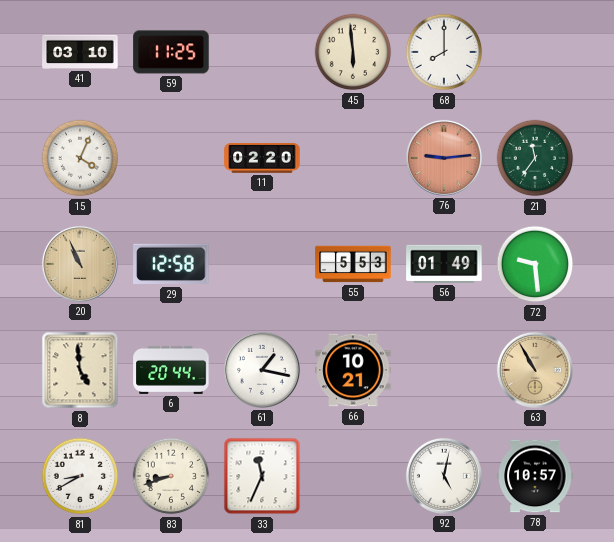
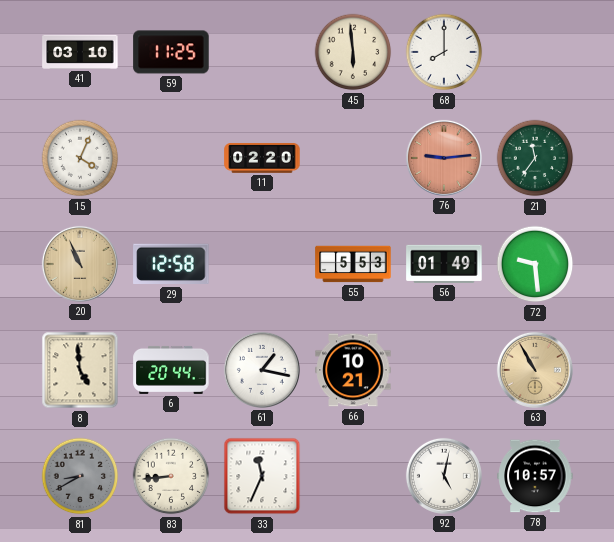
81 dial: white -> grey
83: 8:42 -> 8:44
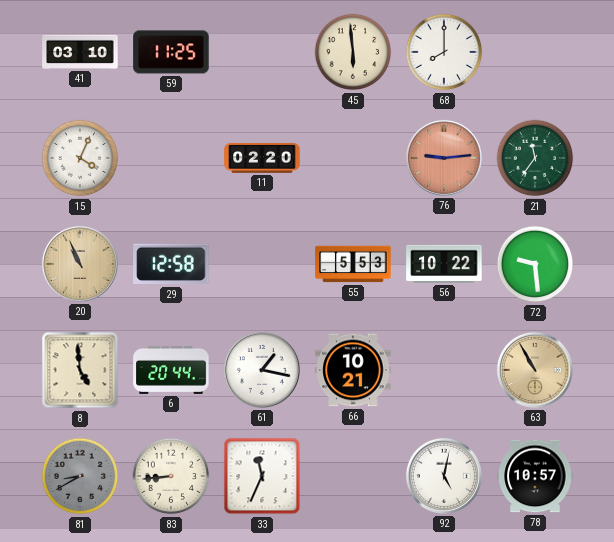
56: 01:49 -> 10:22
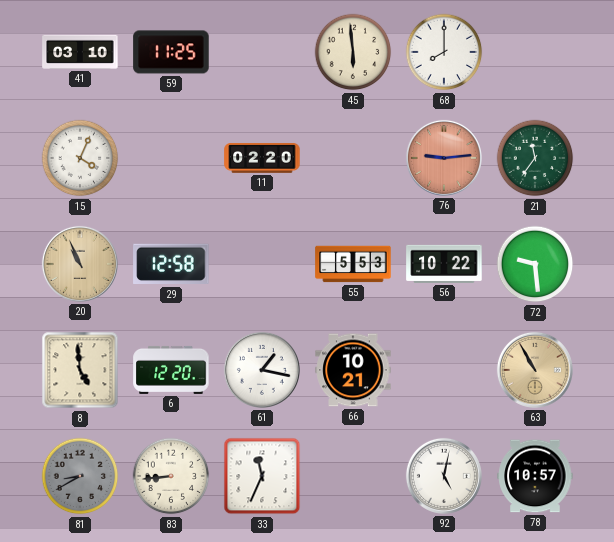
6: 20:44 -> 12:20
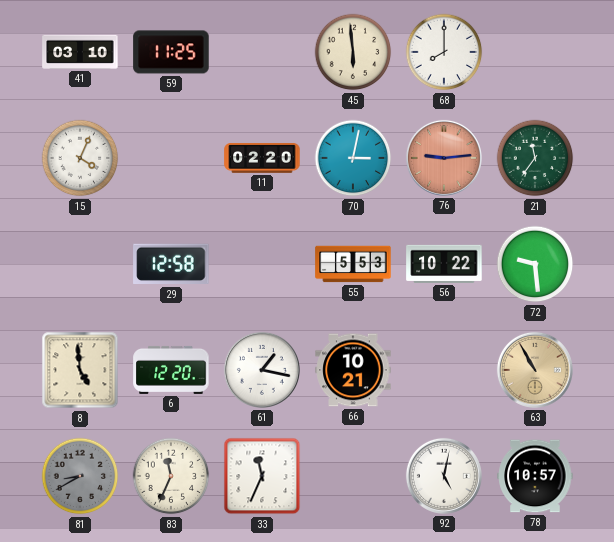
70: none -> 3:02
20: 10:56 -> none
83: 8:44 -> 11:34
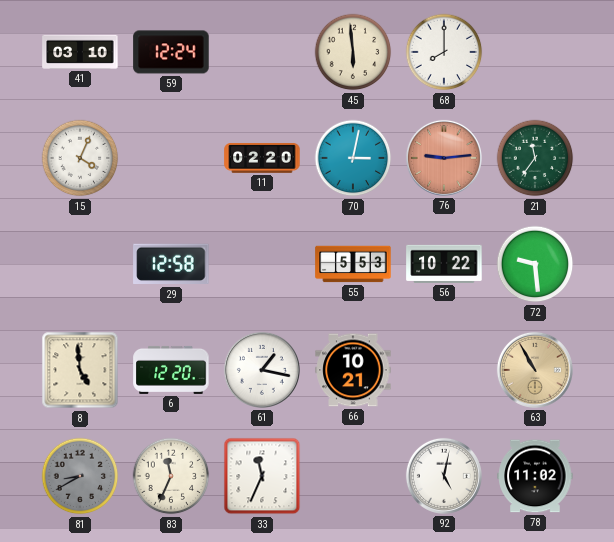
59: 11:25 -> 12:24
78: 10:57 -> 11:02
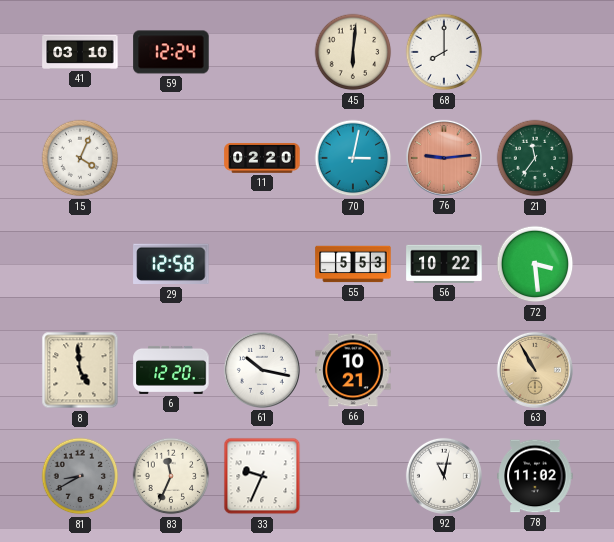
45: 5:59 -> 6:01
72: 9:29 -> 3:29
61: 1:17 -> 10:17
33: 11:34 -> 9:34
92: 5:02 -> 11:02
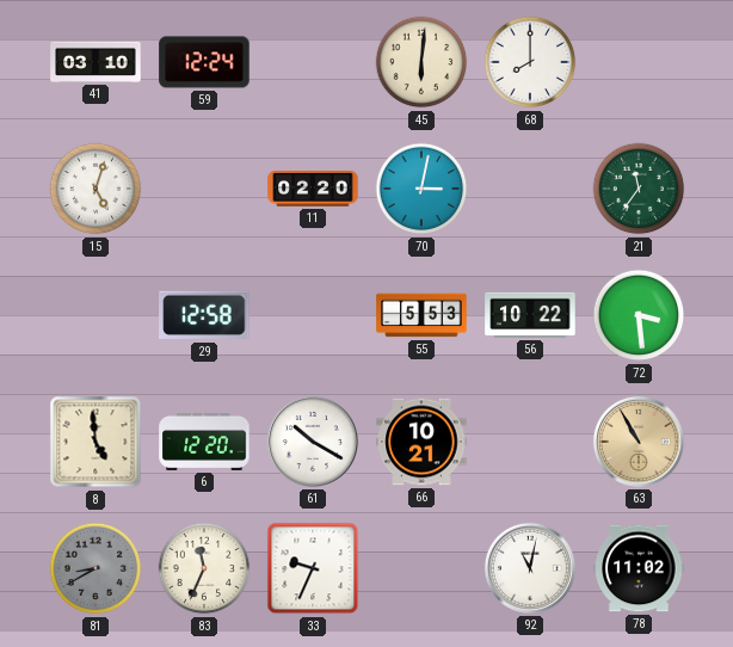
15: 4:04 -> 5:03
76: 9:14 -> none
61: 10:17 -> 10:20
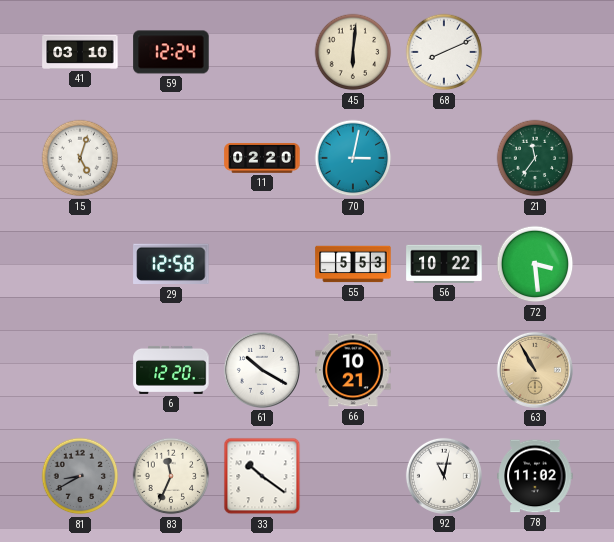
68: 8:00 -> 8:11
8: 4:59 -> none
33: 9:34 -> 10:21
